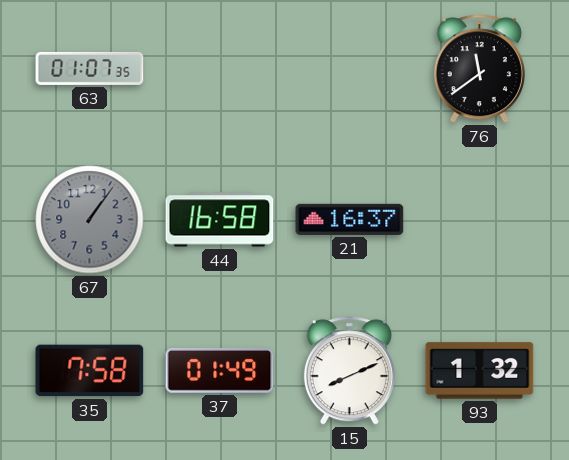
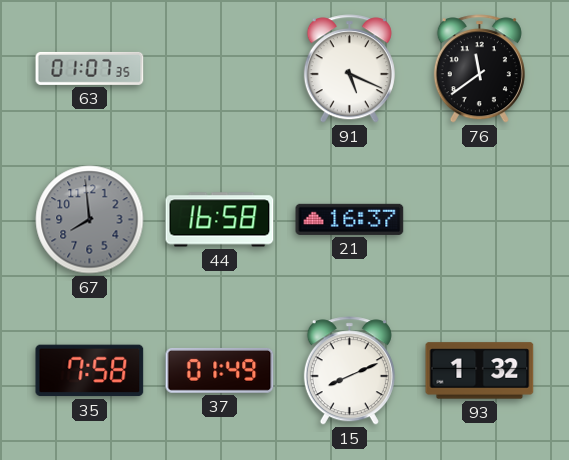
91: none -> 5:19
67: 1:06 -> 7:59
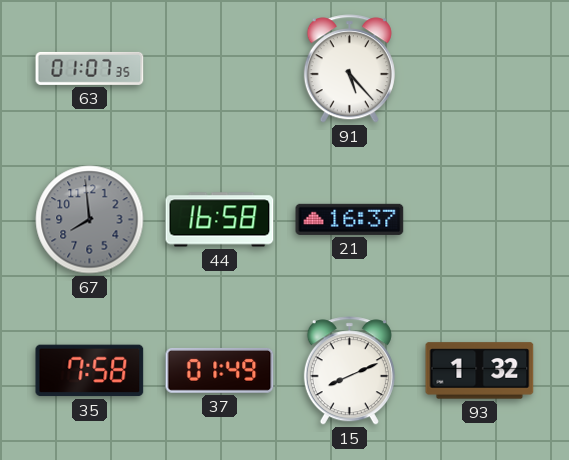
91: 5:19 -> 5:23
76: 11:39 -> none
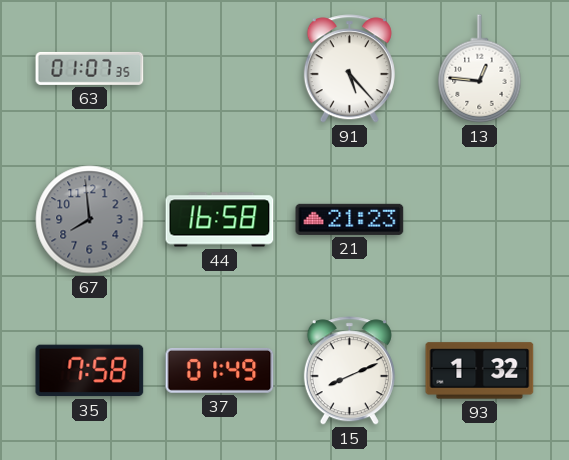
13: none -> 12:46
21: 16:37 -> 21:23
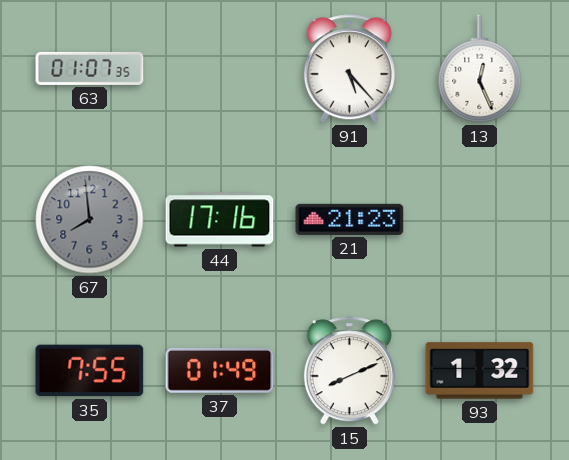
13: 12:46 -> 12:26
44: 16:58 -> 17:16
35: 7:58 -> 7:55
